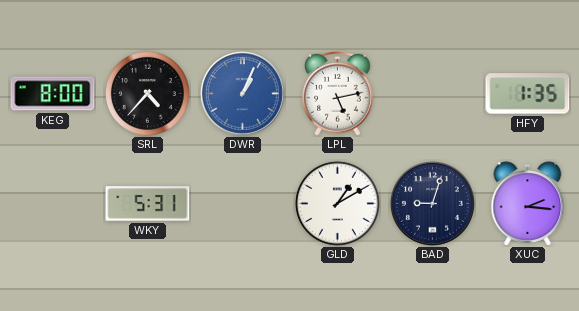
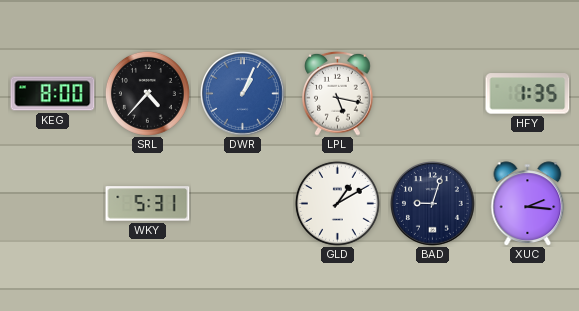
LPL: 5:13 -> 5:17
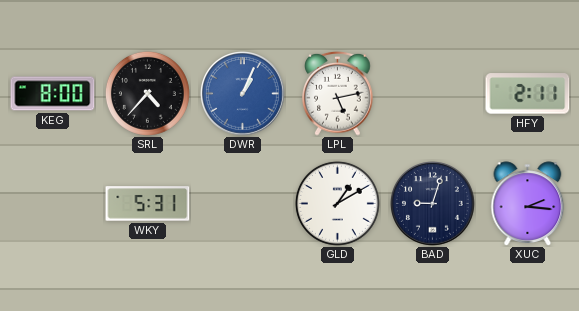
LPL: 5:17 -> 5:13
HFY: 1:35 -> 2:11
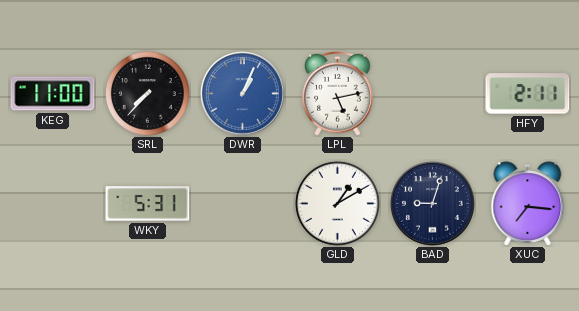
KEG: 8:00 -> 11:00
SRL: 4:37 -> 7:37
XUC: 2:16 -> 7:16
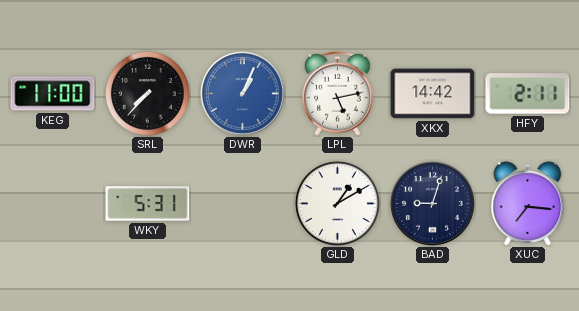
XKX: none -> 14:42
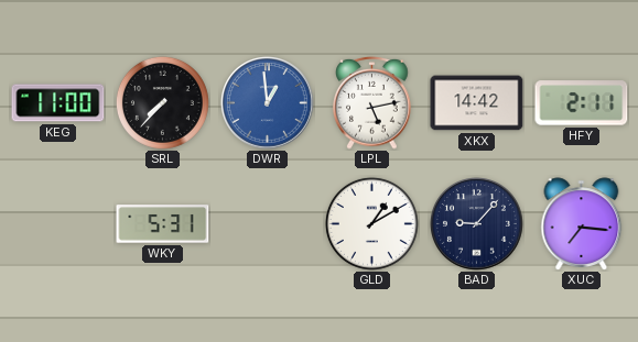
DWR: 1:04 -> 12:59
BAD: 9:03 -> 9:07
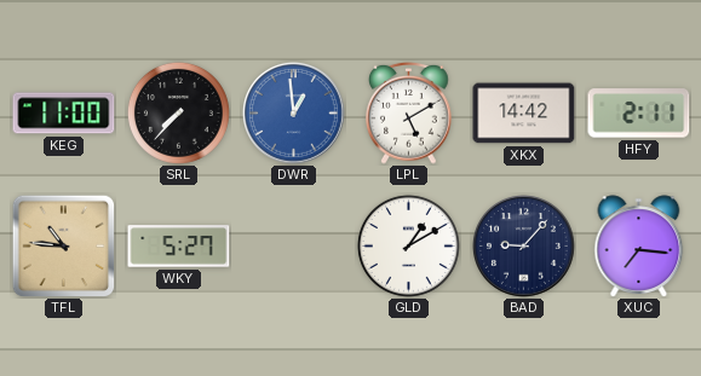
LPL: 5:13 -> 5:10
TFL: none -> 10:46
WKY: 5:31 -> 5:27
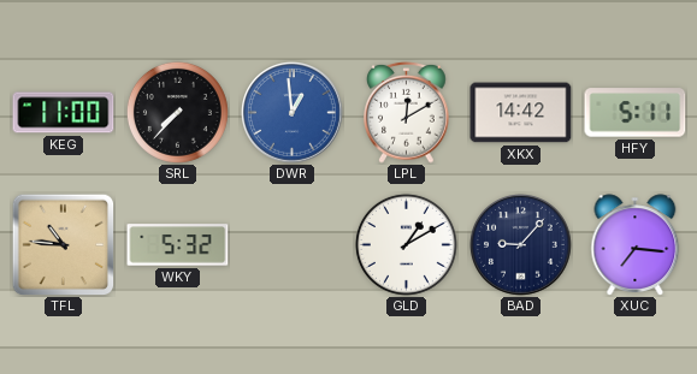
LPL: 5:10 -> 12:10
HFY: 2:11 -> 5:11
WKY: 5:27 -> 5:32
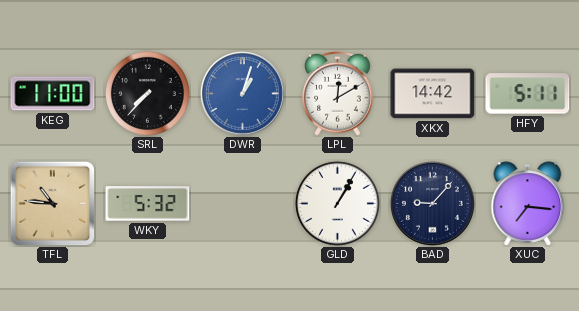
DWR: 12:59 -> 1:03
GLD: 1:10 -> 1:05
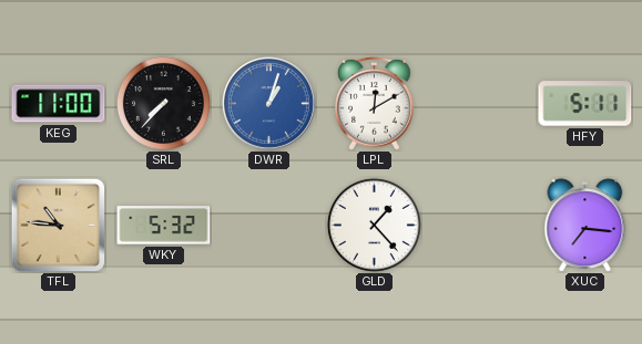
XKX: 14:42 -> none
GLD: 1:05 -> 1:23
BAD: 9:07 -> none
